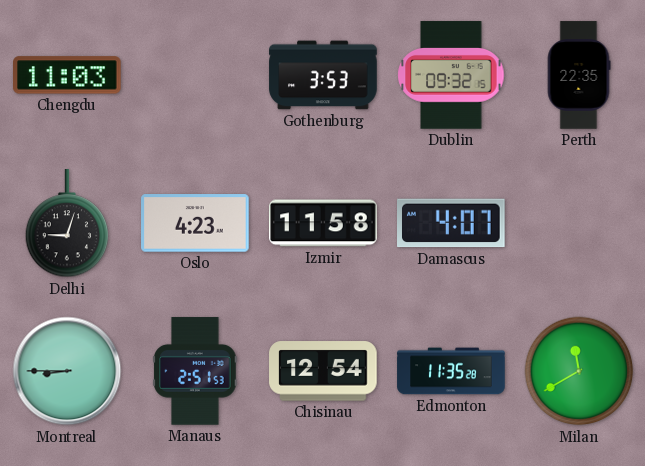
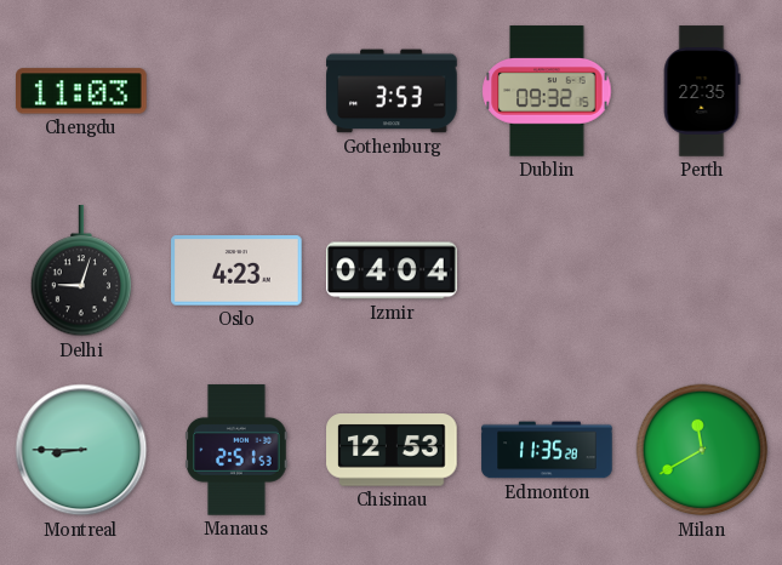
Izmir: 11:58 -> 04:04
Damascus: 4:07 -> none
Chisinau: 12:54 -> 12:53
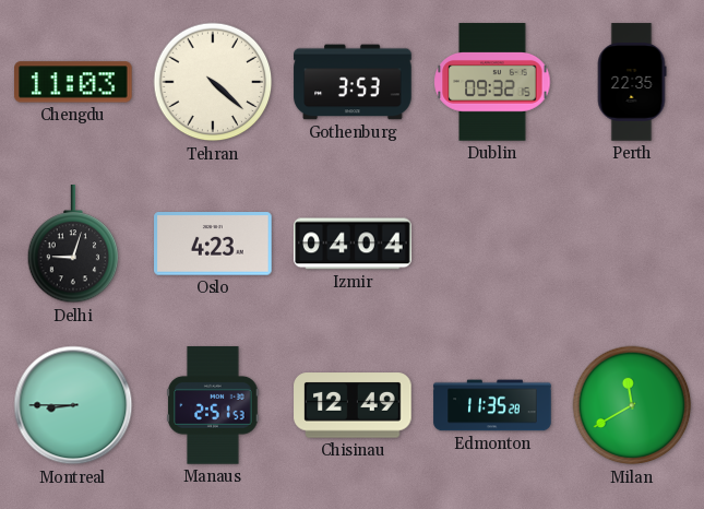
Tehran: none -> 4:22
Chisinau: 12:53 -> 12:49
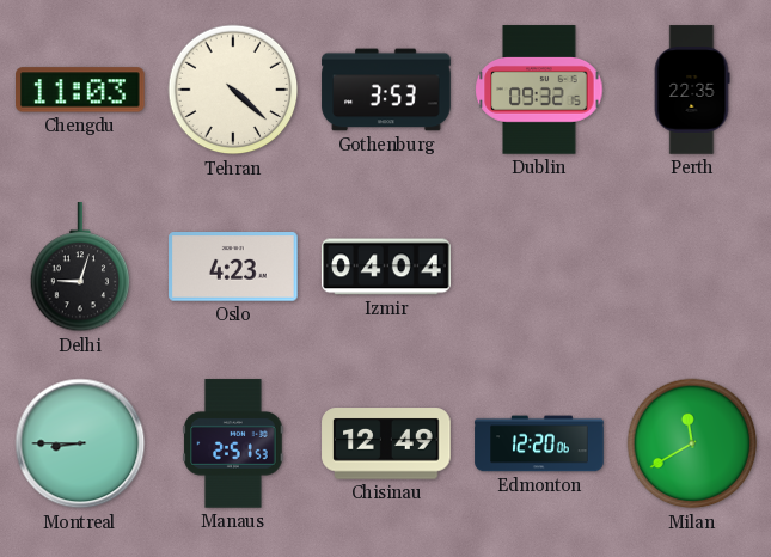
Edmonton: 11:35 -> 12:20
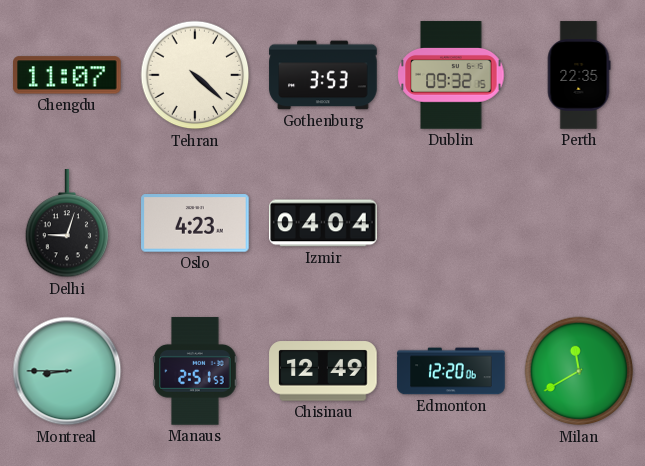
Chengdu: 11:03 -> 11:07
